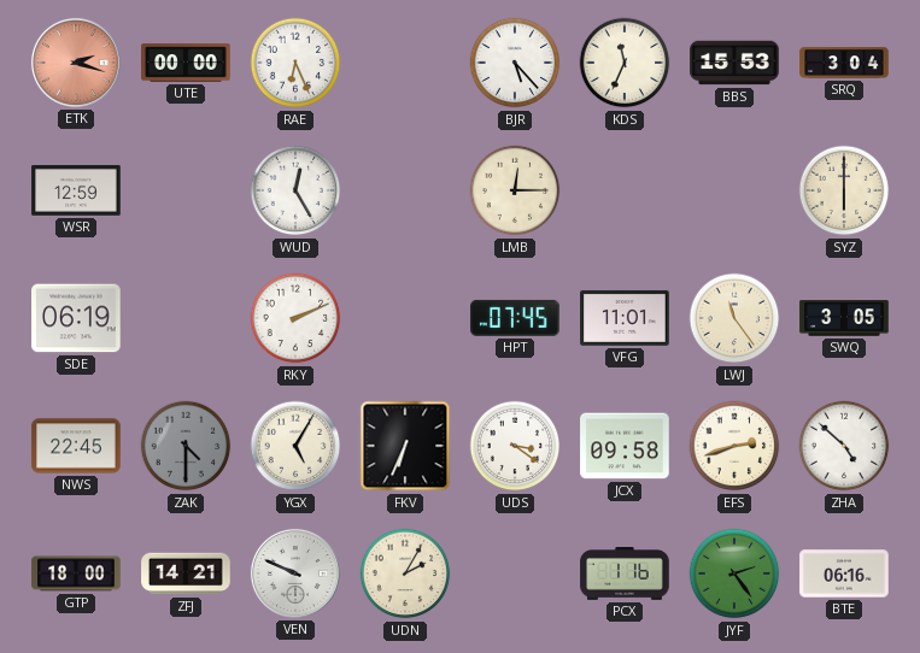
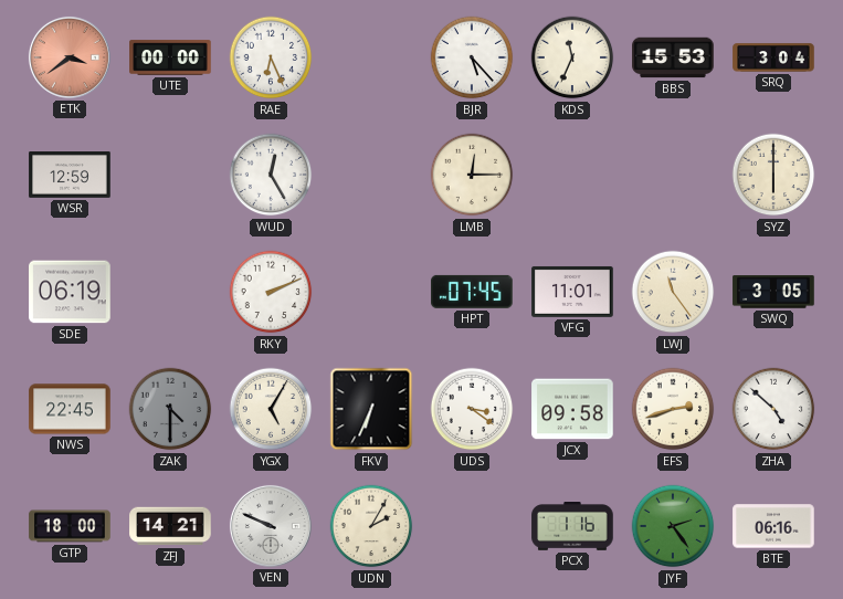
ETK: 2:18 -> 3:39
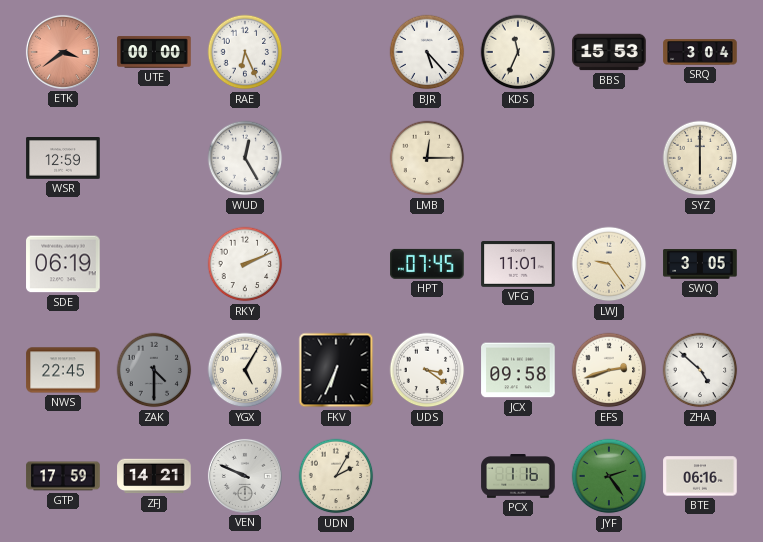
LWJ: 11:24 -> 9:24
GTP: 18:00 -> 17:59
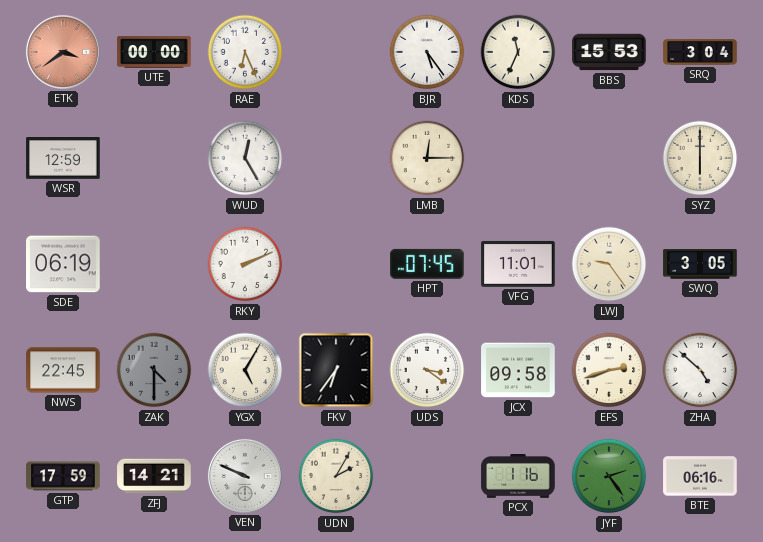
BJR: 5:23 -> 5:24
FKV: 6:34 -> 6:36
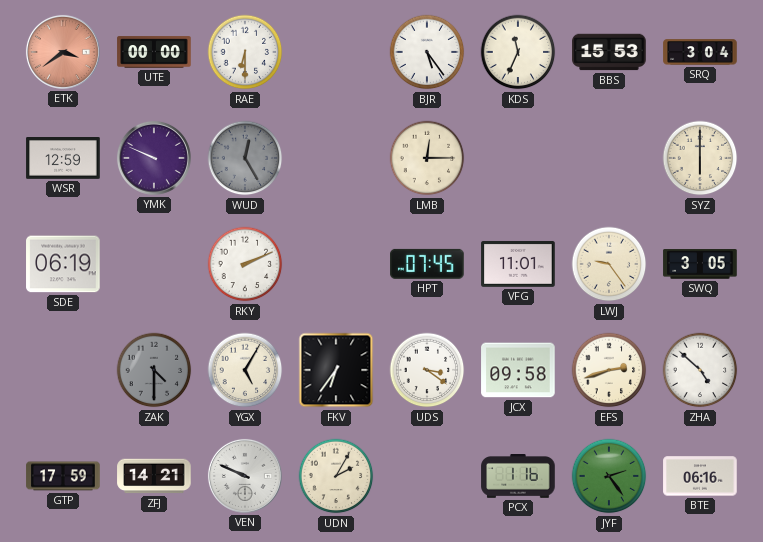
RAE: 6:26 -> 6:30
YMK: none -> 9:49
WUD dial: white -> grey
NWS: 22:45 -> none
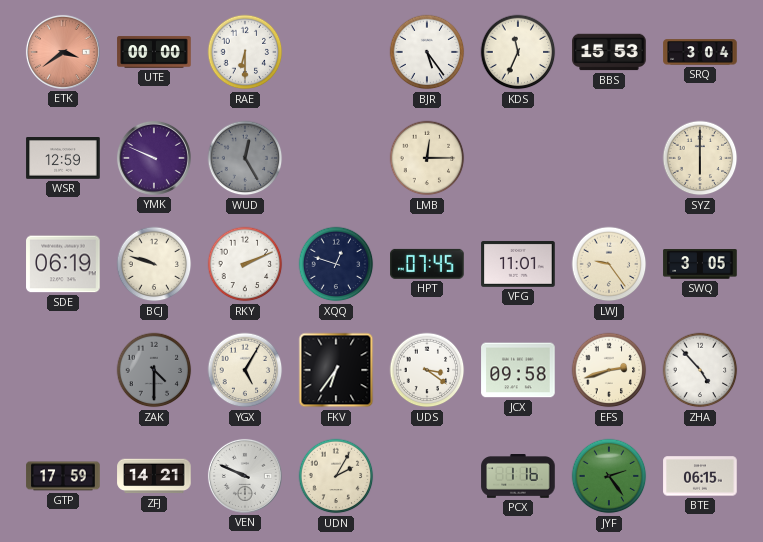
BCJ: none -> 9:48
XQQ: none -> 12:48
ZHA: 4:52 -> 4:53
BTE: 06:16 -> 06:15
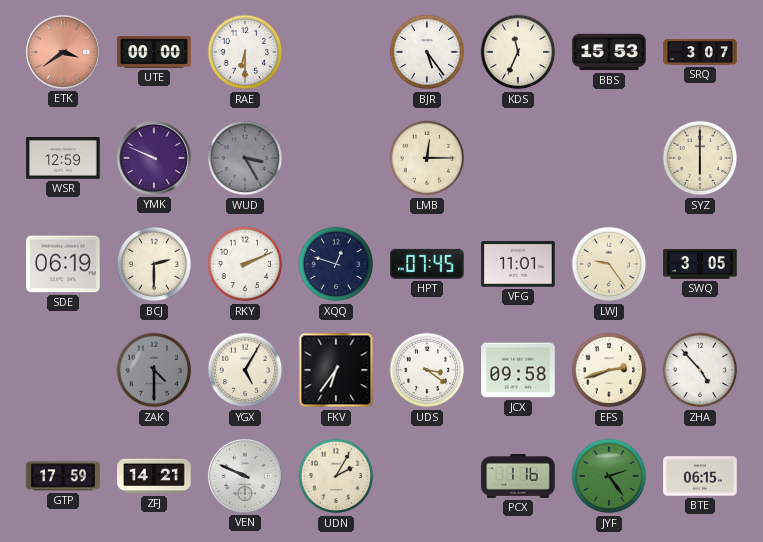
SRQ: 3:04 -> 3:07
WUD: 12:25 -> 3:25
BCJ: 9:48 -> 2:30
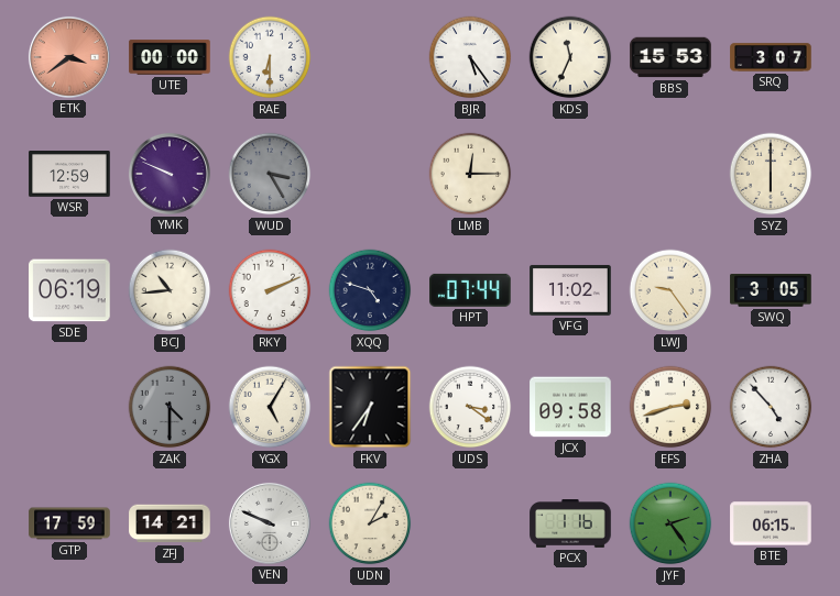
BCJ: 2:30 -> 10:44
XQQ: 12:48 -> 4:48
HPT: 07:45 -> 07:44
VFG: 11:01 -> 11:02
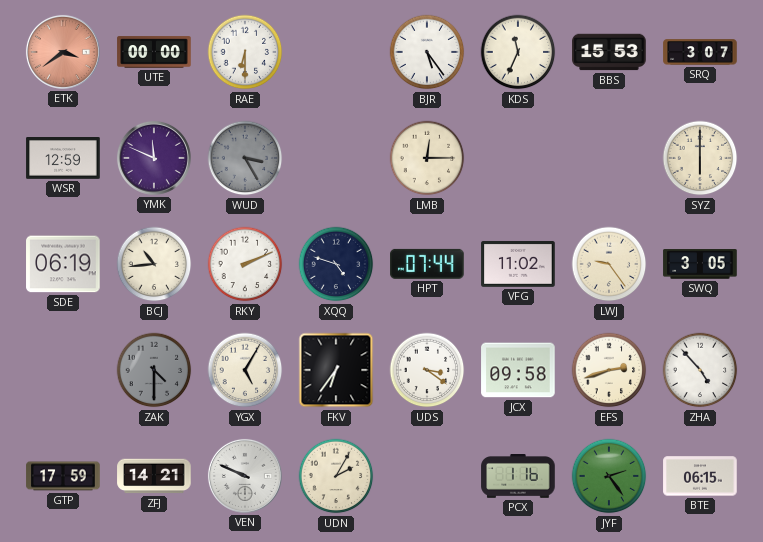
YMK: 9:49 -> 11:49
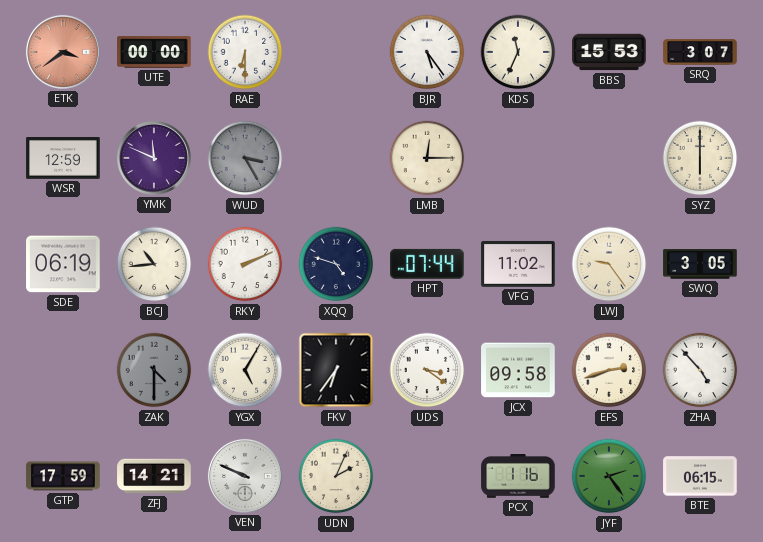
UDN: 2:05 -> 2:04
